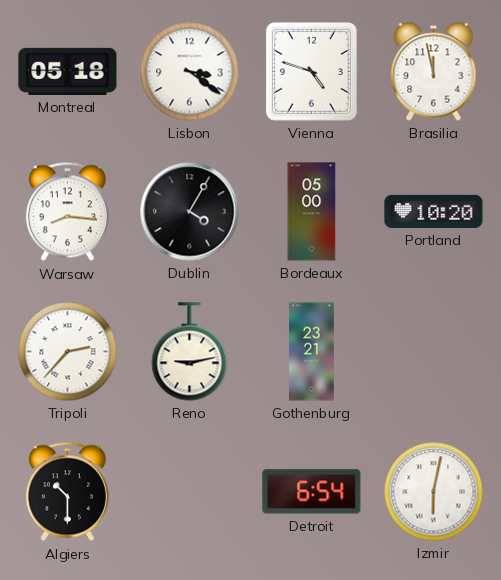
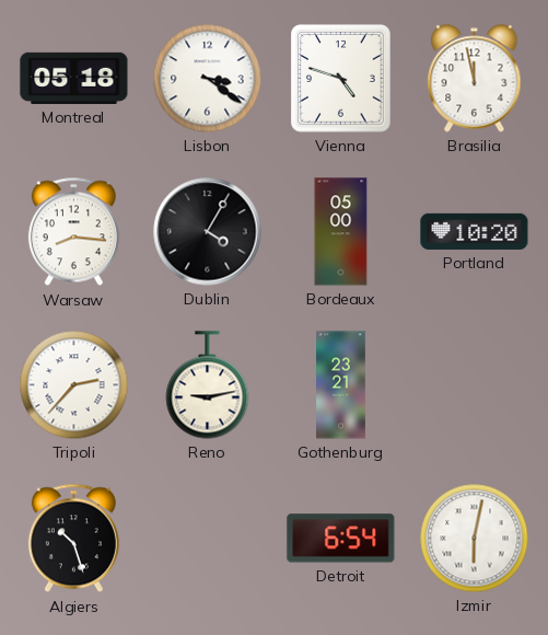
Algiers: 10:30 -> 10:27
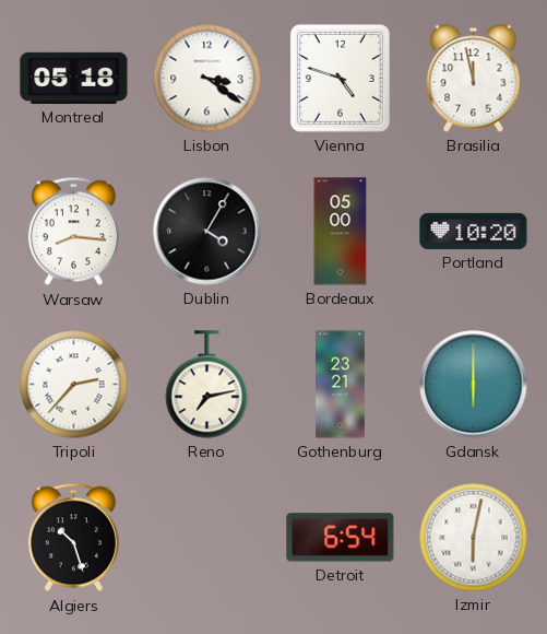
Reno: 9:13 -> 7:13
Gdansk: none -> 6:00
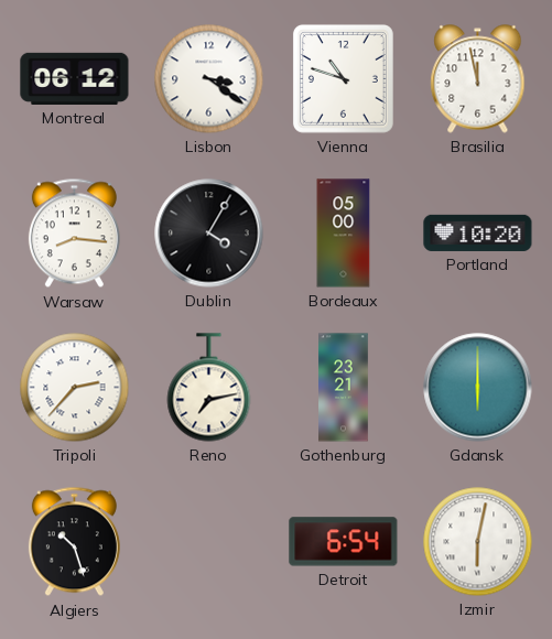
Montreal: 05:18 -> 06:12
Vienna: 4:48 -> 10:48
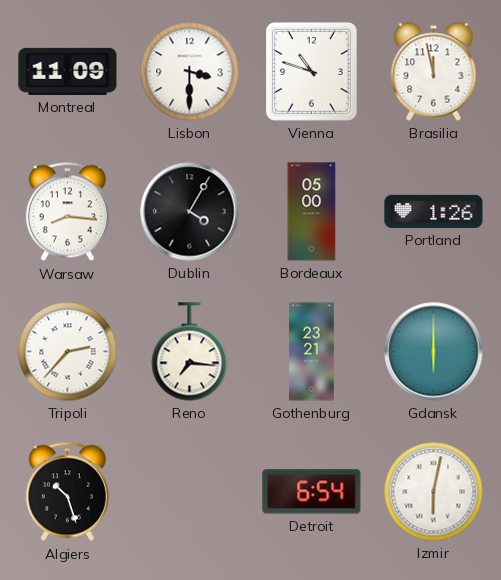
Montreal: 06:12 -> 11:09
Lisbon: 3:21 -> 3:30
Portland: 10:20 -> 1:26
Reno: 7:13 -> 7:16
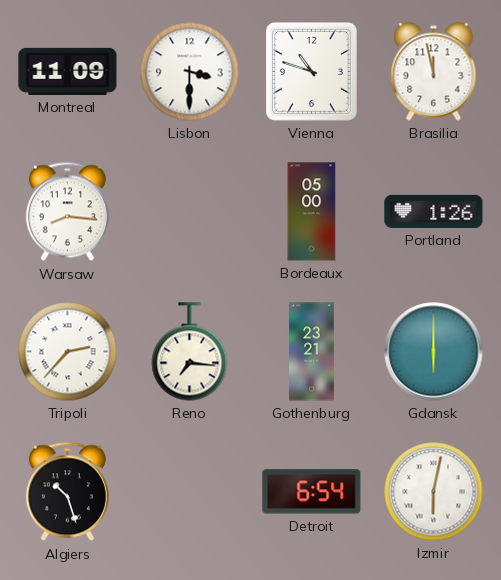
Dublin: 4:05 -> none
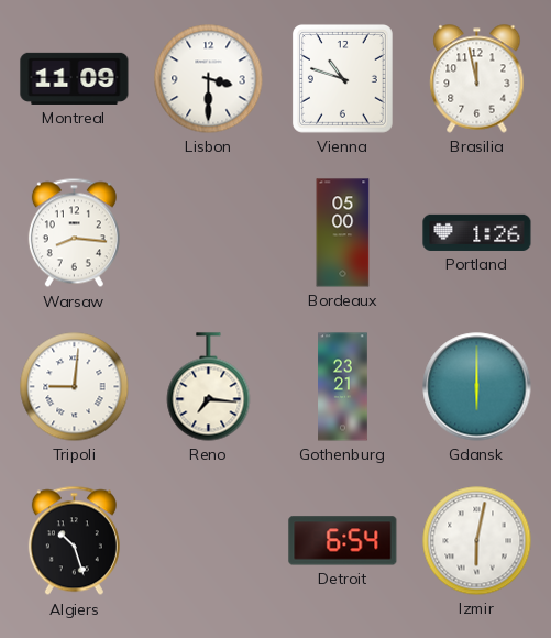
Tripoli: 2:37 -> 9:01
